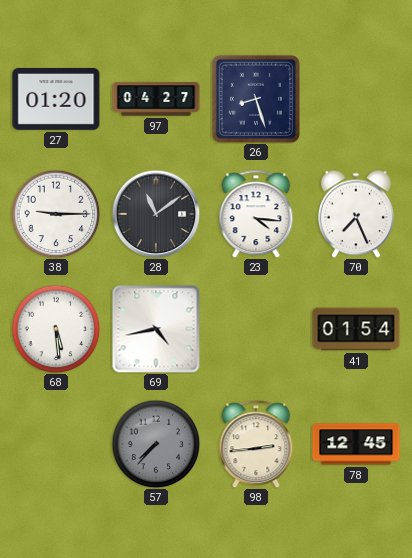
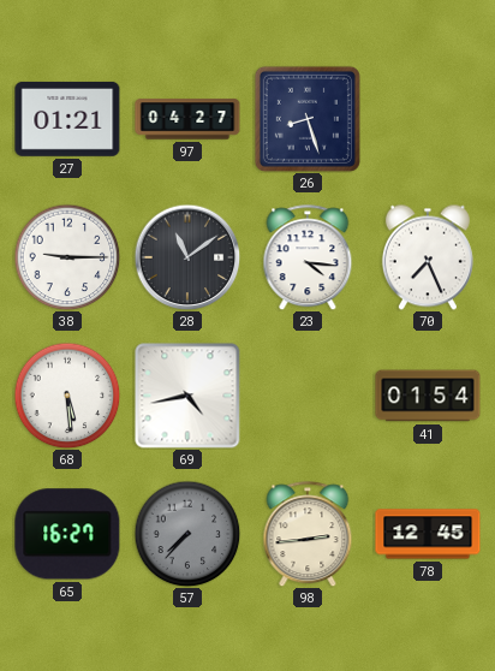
27: 01:20 -> 01:21
65: none -> 16:27
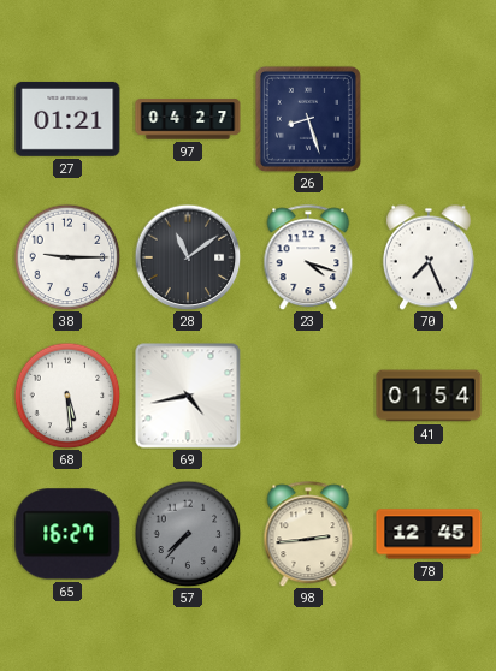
23: 4:16 -> 4:18
